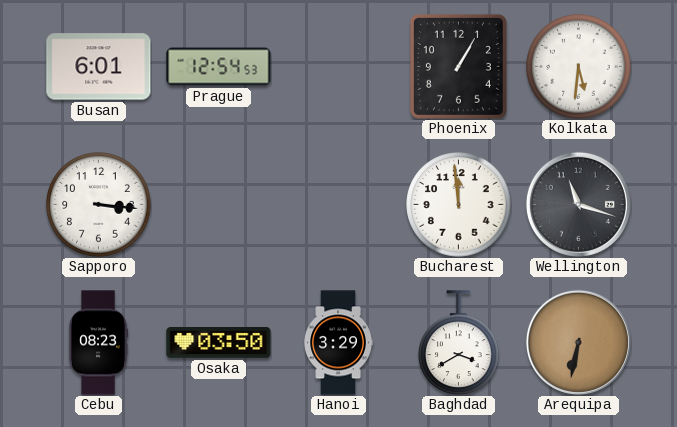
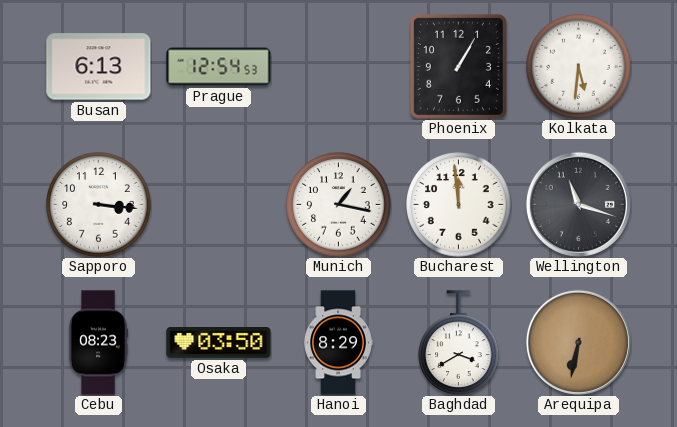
Busan: 6:01 -> 6:13
Munich: none -> 1:17
Hanoi: 3:29 -> 8:29
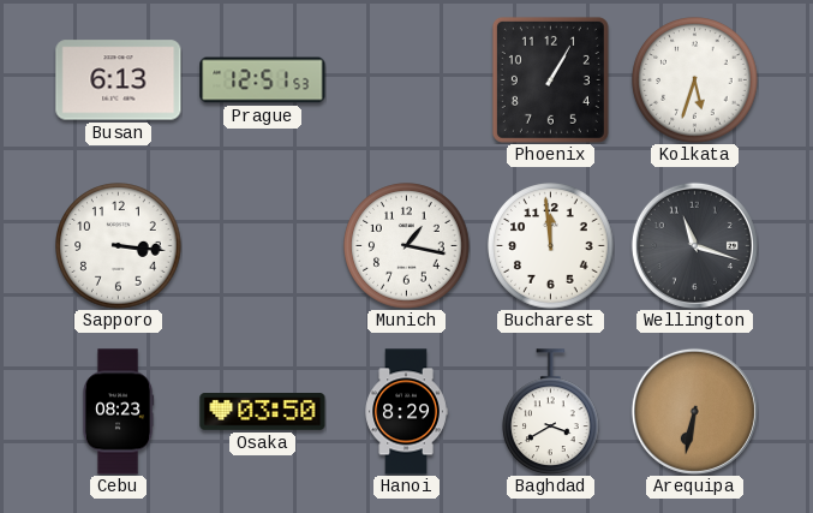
Prague: 12:54 -> 12:51
Kolkata: 5:31 -> 5:33
